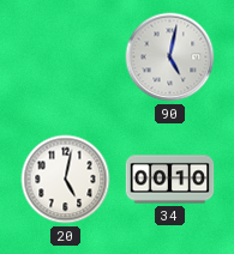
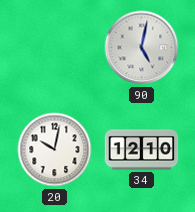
20: 5:02 -> 10:02
34: 00:10 -> 12:10
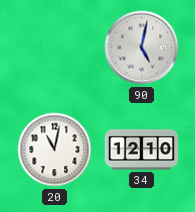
20: 10:02 -> 11:02
